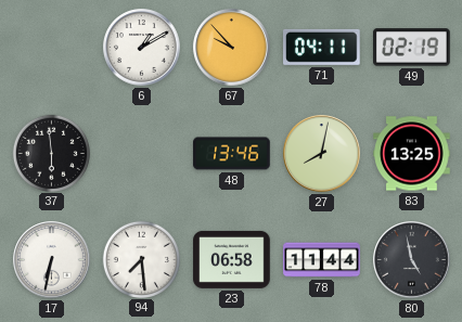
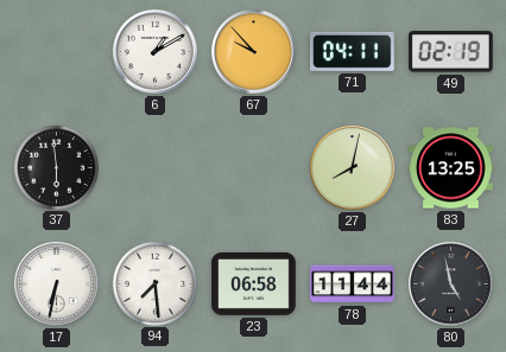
48: 13:46 -> none
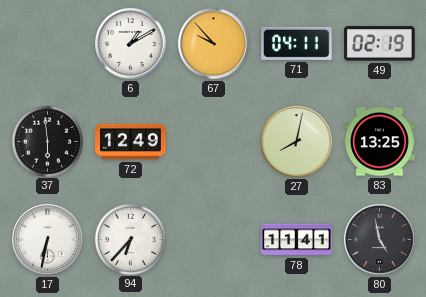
72: none -> 12:49
94: 7:29 -> 6:37
23: 06:58 -> none
78: 11:44 -> 11:41
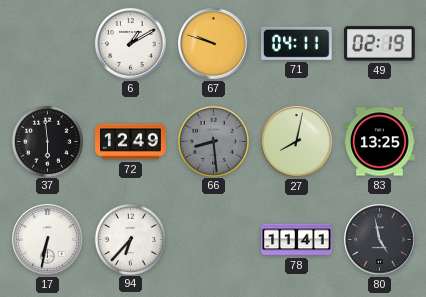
67: 9:53 -> 9:48
66: none -> 8:29
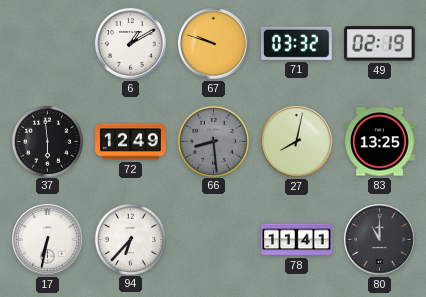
71: 04:11 -> 03:32
80: 4:58 -> 11:00
